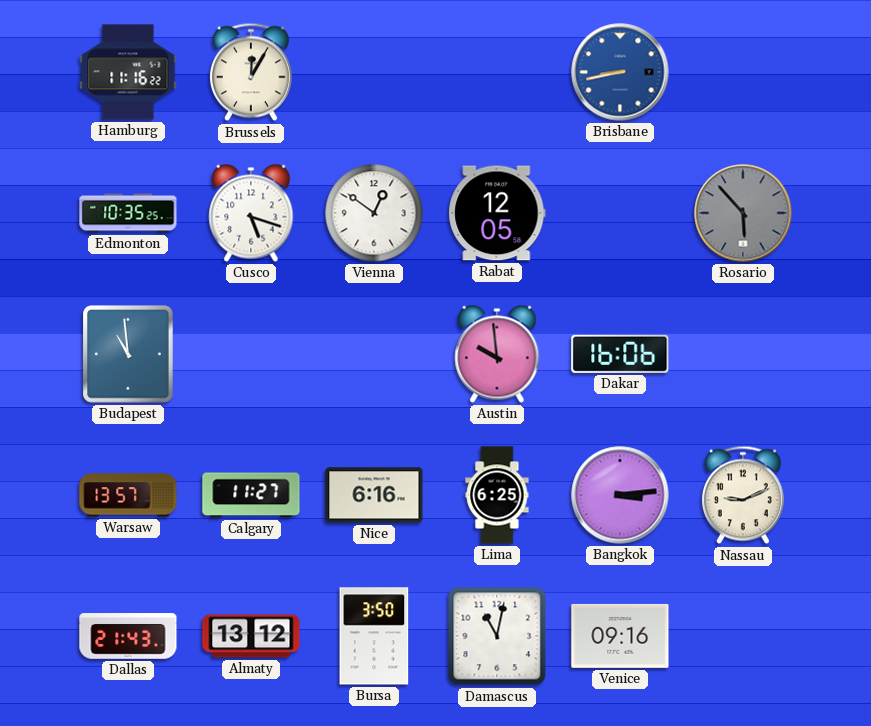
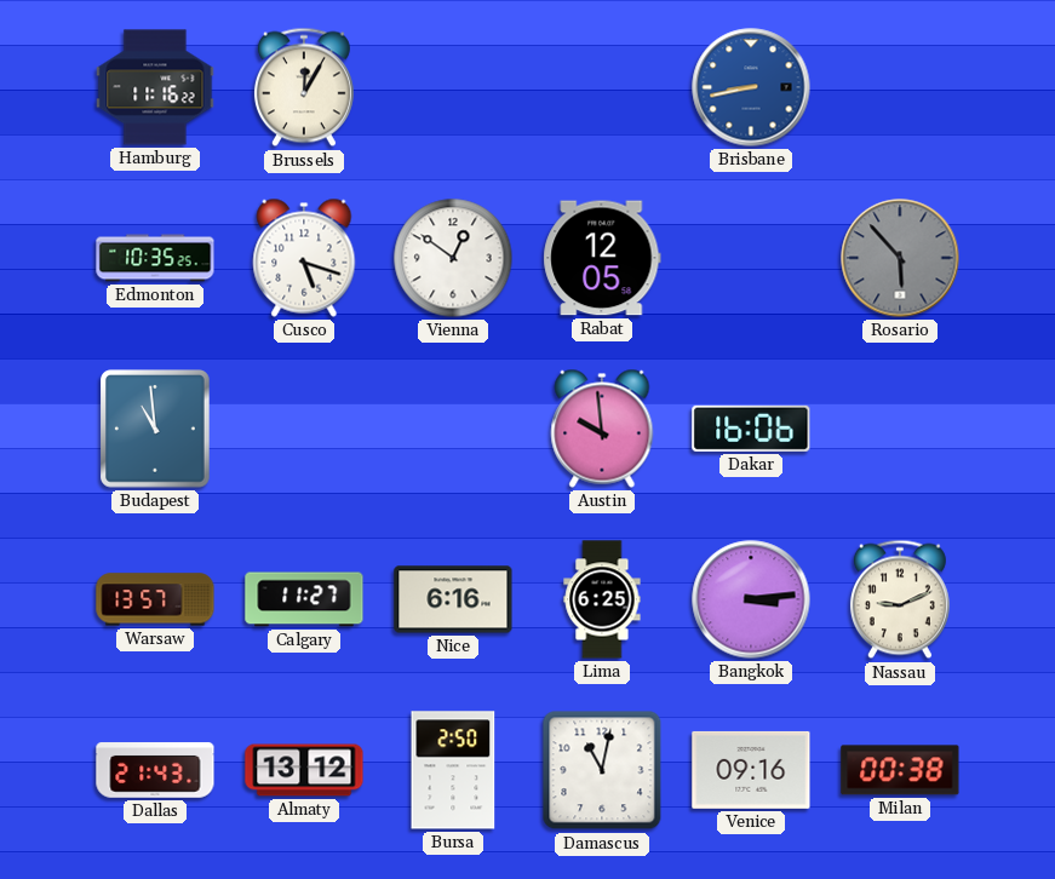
Bursa: 3:50 -> 2:50
Milan: none -> 00:38
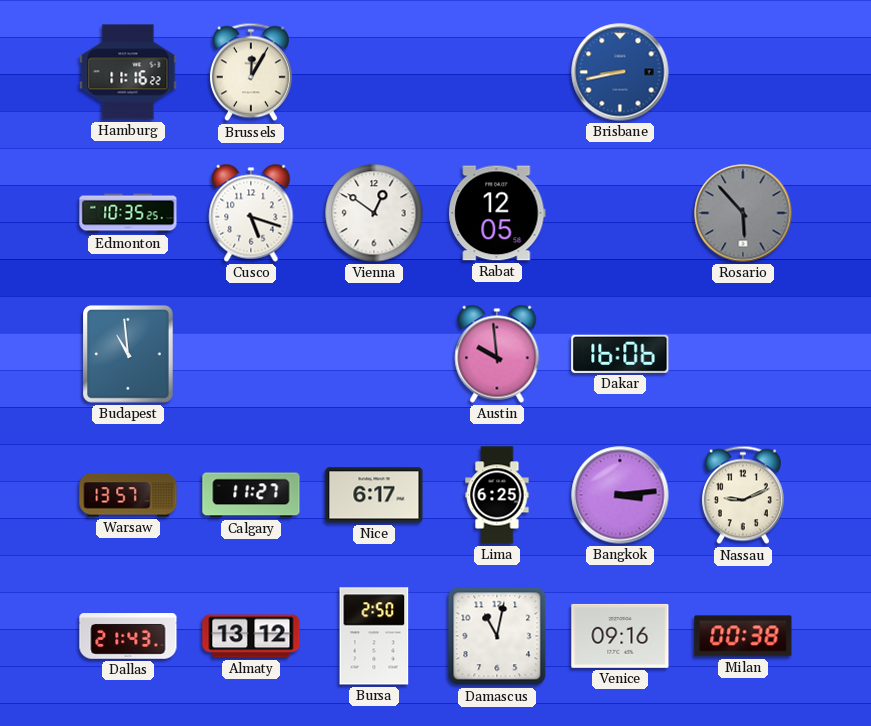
Nice: 6:16 -> 6:17
